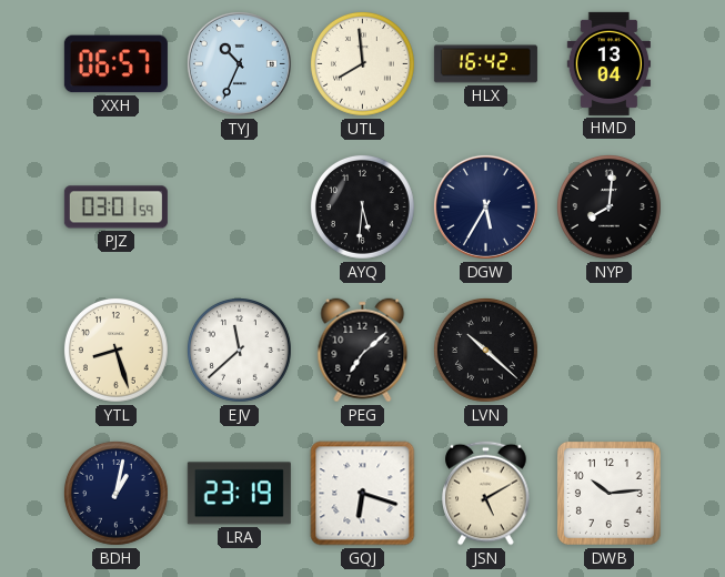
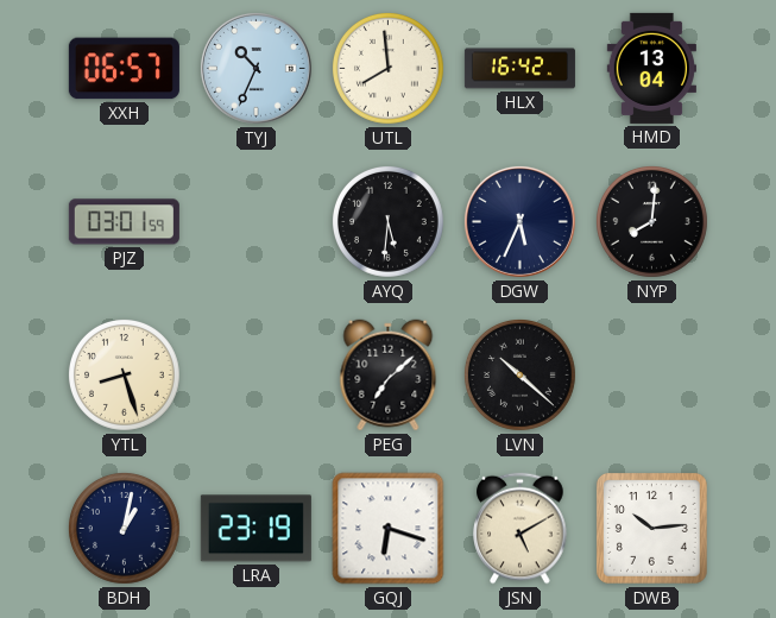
DGW: 5:35 -> 5:34
EJV: 11:38 -> none
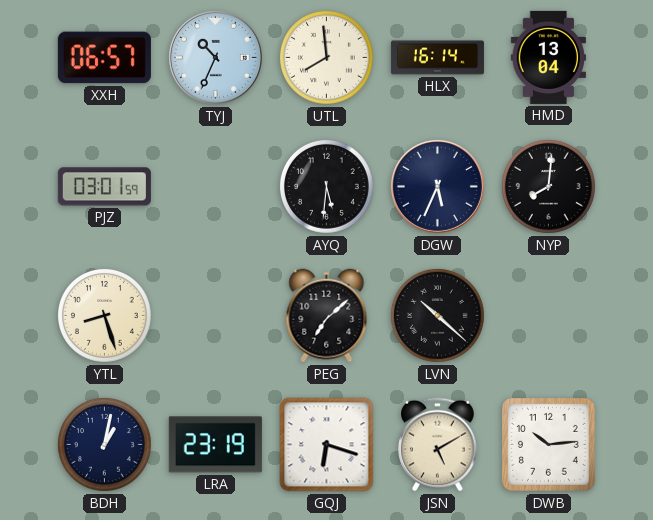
HLX: 16:42 -> 16:14
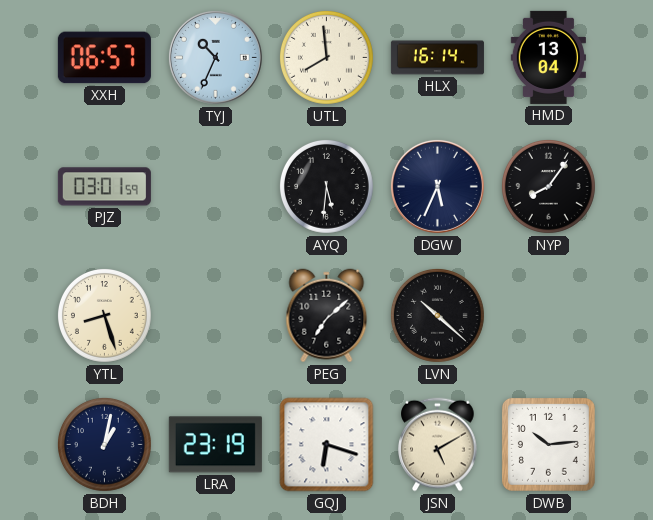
NYP: 8:01 -> 8:06
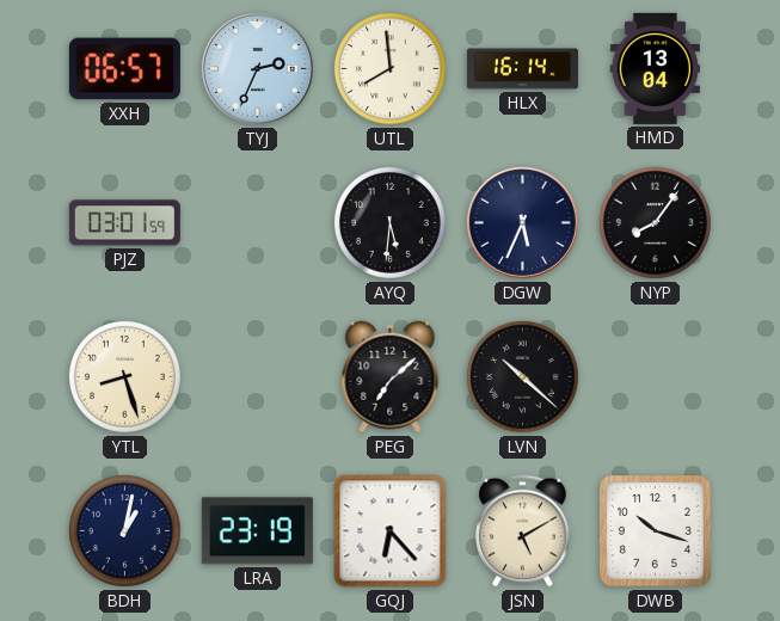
TYJ: 10:34 -> 2:34
GQJ: 6:18 -> 6:23
DWB: 10:14 -> 10:18
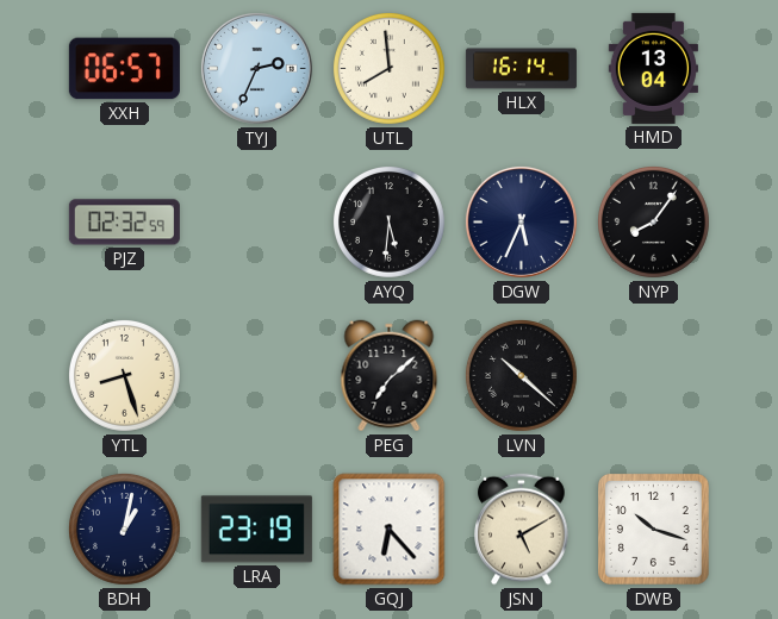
PJZ: 03:01 -> 02:32
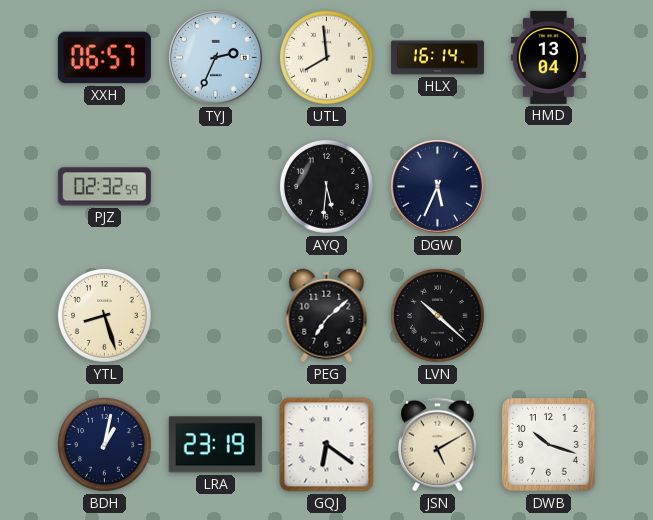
NYP: 8:06 -> none
GQJ: 6:23 -> 6:21
